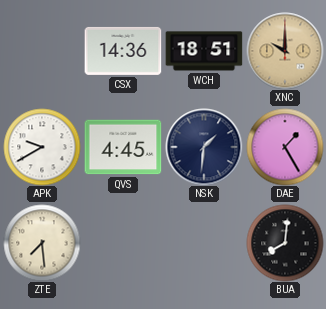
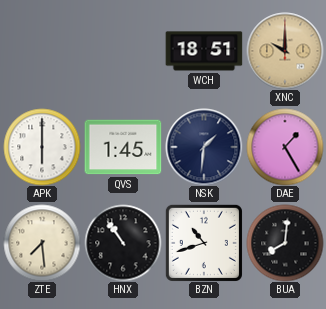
CSX: 14:36 -> none
APK: 9:40 -> 6:00
QVS: 4:45 -> 1:45
HNX: none -> 10:54
BZN: none -> 10:42
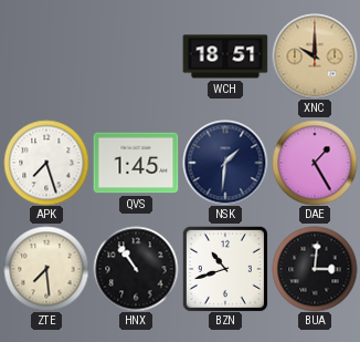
APK: 6:00 -> 7:27
BUA: 8:01 -> 3:01
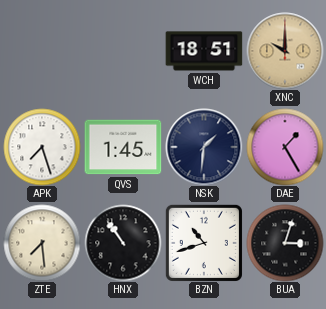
BUA: 3:01 -> 3:03
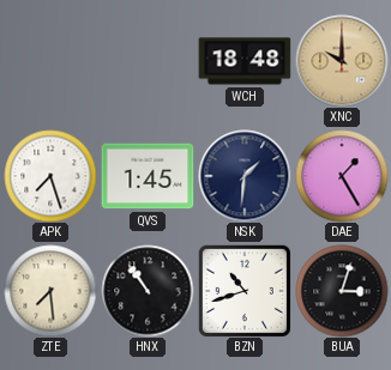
WCH: 18:51 -> 18:48
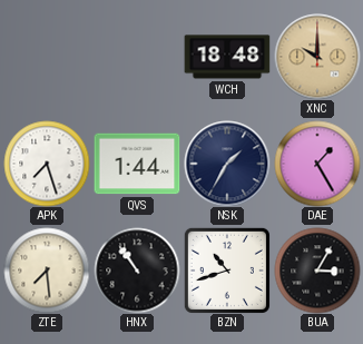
QVS: 1:45 -> 1:44
NSK: 1:31 -> 1:35
BUA: 3:03 -> 3:05
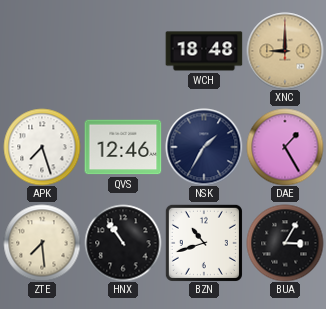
XNC: 10:00 -> 9:00
QVS: 1:44 -> 12:46
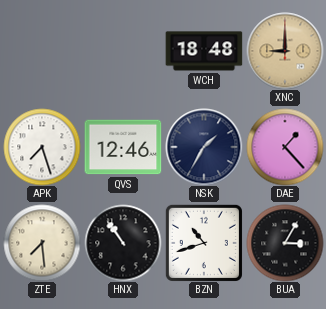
DAE: 1:25 -> 1:23
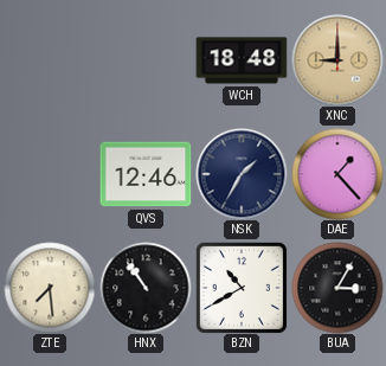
APK: 7:27 -> none
BZN: 10:42 -> 10:40
